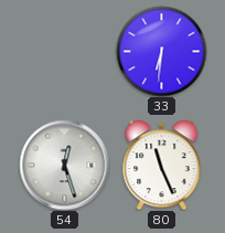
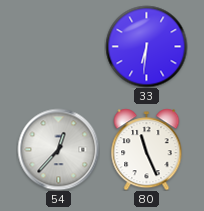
54: 12:27 -> 12:37
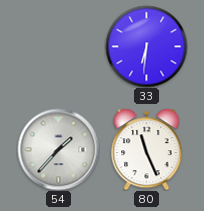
54: 12:37 -> 1:37
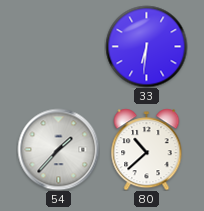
80: 11:26 -> 10:38
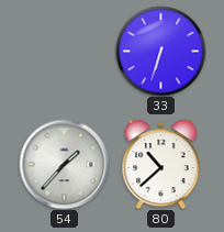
33: 6:31 -> 6:33
